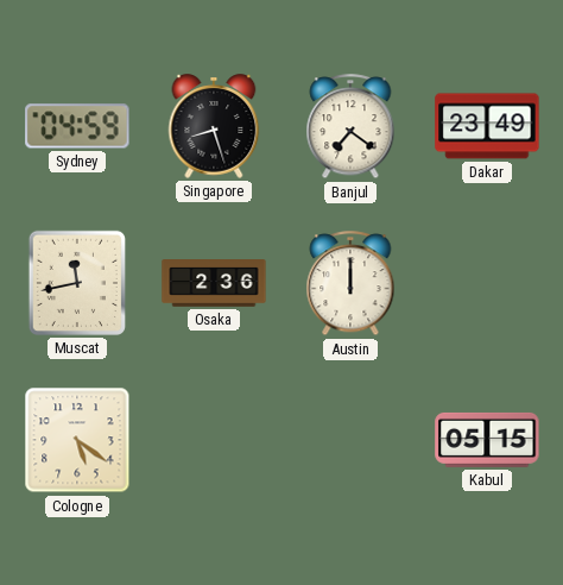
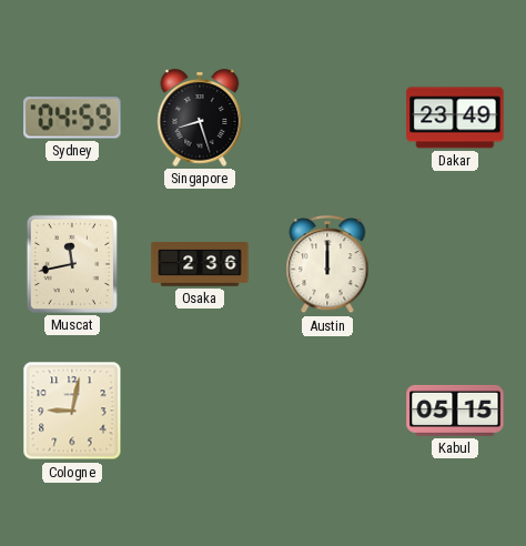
Banjul: 7:21 -> none
Cologne: 5:21 -> 9:02
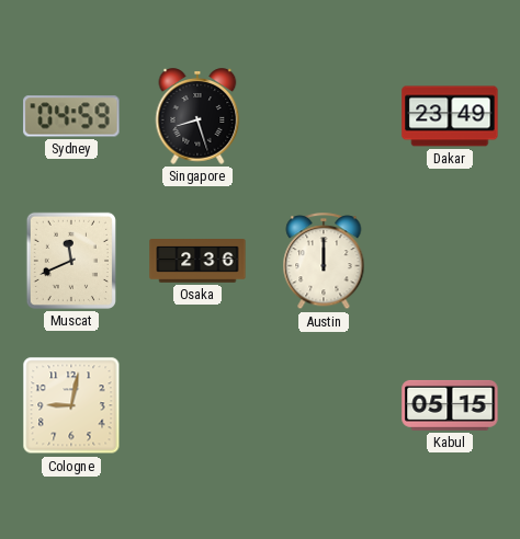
Muscat: 11:43 -> 11:41
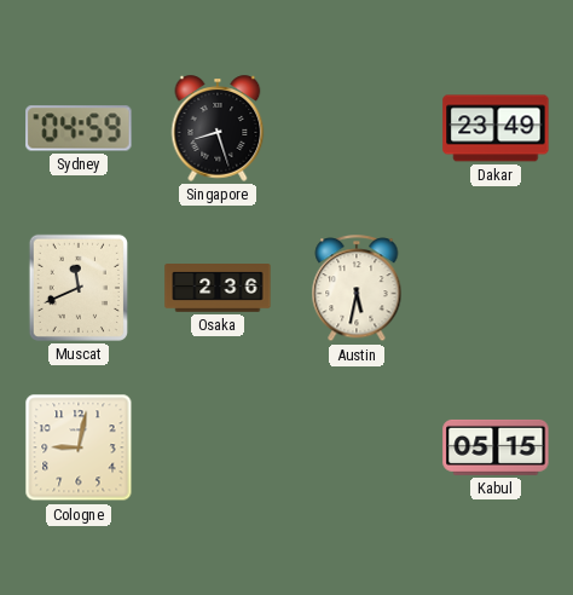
Austin: 12:00 -> 5:32
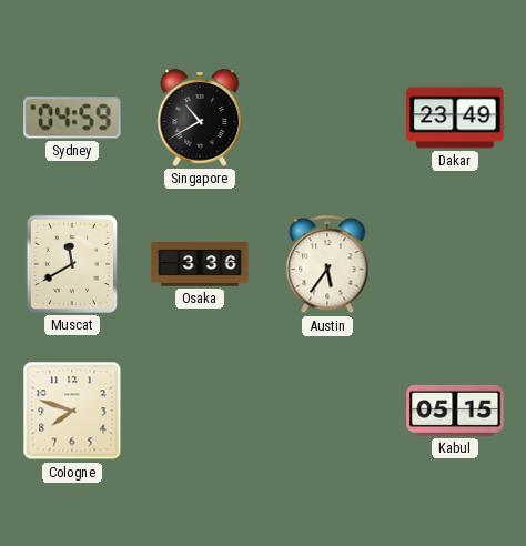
Singapore: 8:27 -> 10:40
Muscat: 11:41 -> 11:40
Osaka: 2:36 -> 3:36
Austin: 5:32 -> 5:36
Cologne: 9:02 -> 7:48
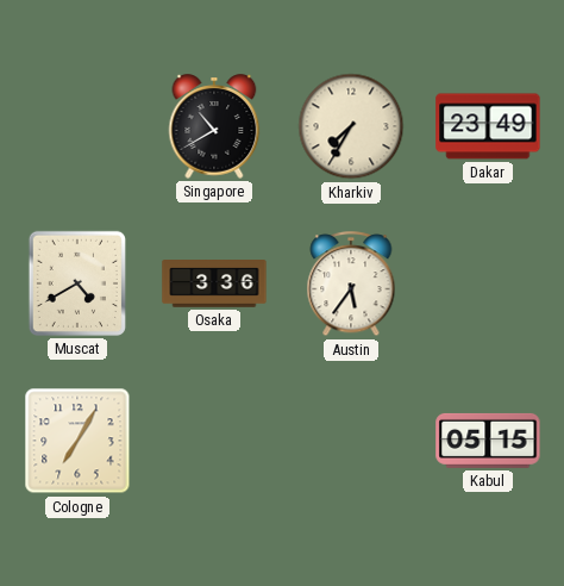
Sydney: 04:59 -> none
Kharkiv: none -> 7:35
Muscat: 11:40 -> 4:40
Cologne: 7:48 -> 7:05
